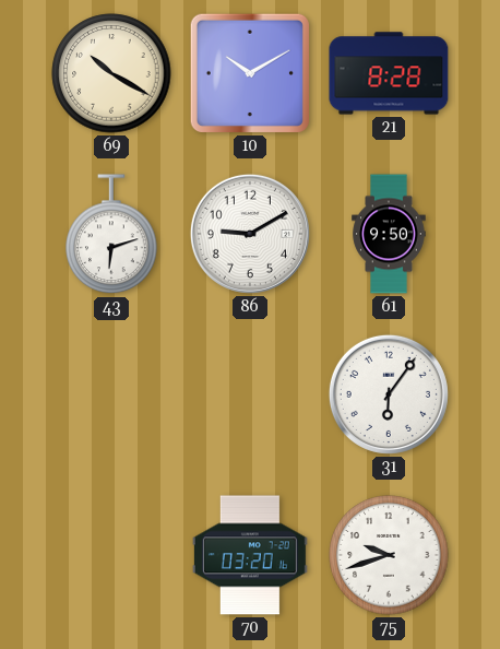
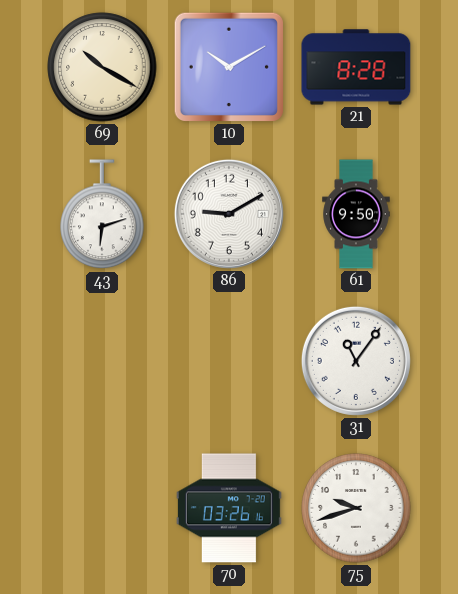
31: 6:06 -> 11:06
70: 03:20 -> 03:26
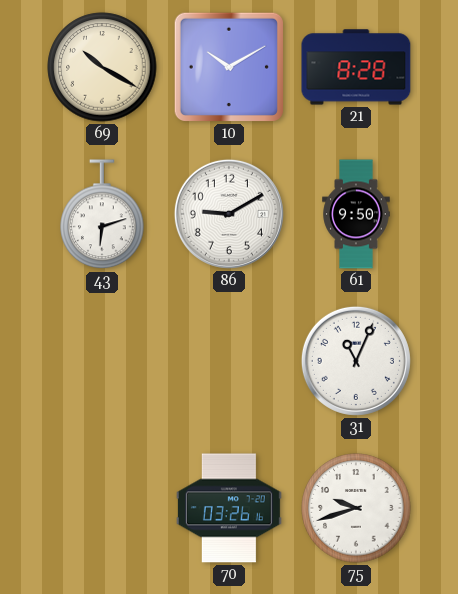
31: 11:06 -> 11:04
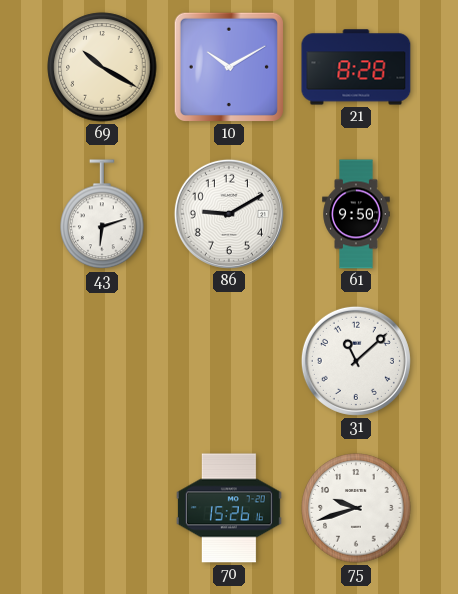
31: 11:04 -> 11:08
70: 03:26 -> 15:26
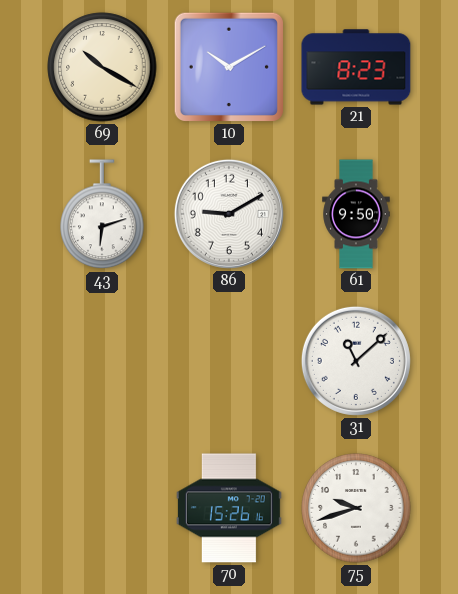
21: 8:28 -> 8:23
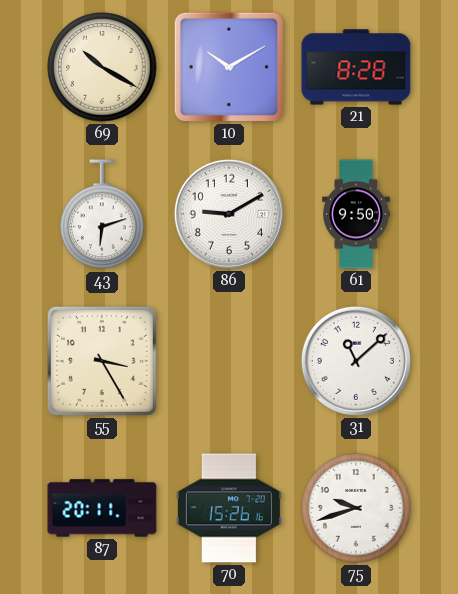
21: 8:23 -> 8:28
55: none -> 3:25
87: none -> 20:11
